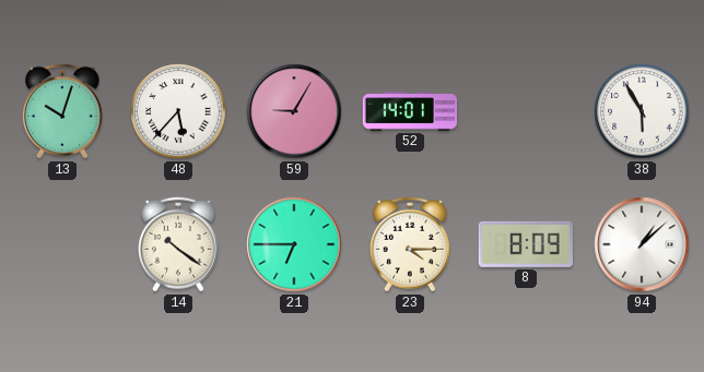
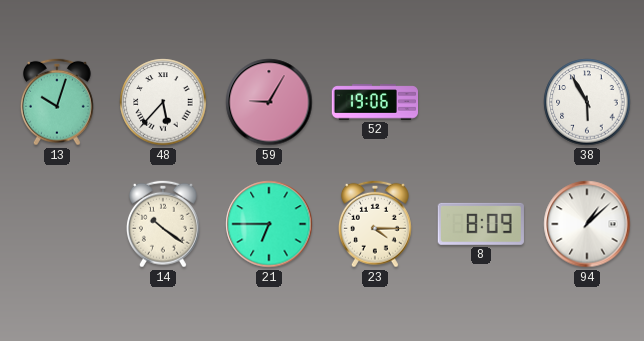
52: 14:01 -> 19:06
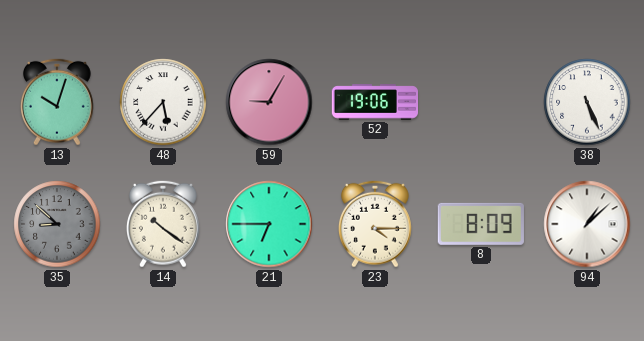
38: 5:55 -> 5:26
35: none -> 8:52
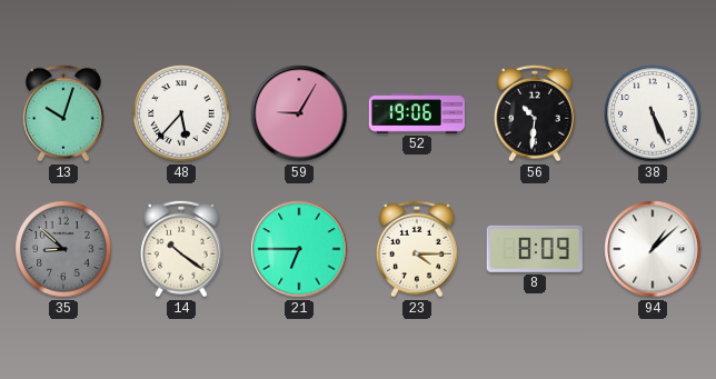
56: none -> 10:31
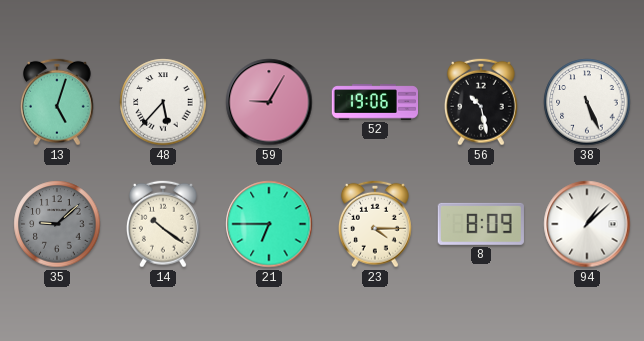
13: 10:03 -> 5:03
56: 10:31 -> 10:28
35: 8:52 -> 9:08
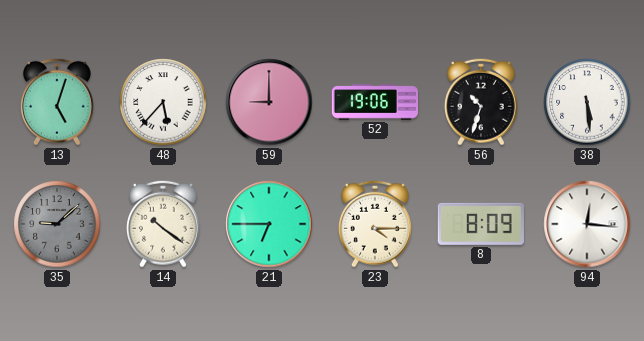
59: 9:05 -> 9:00
56: 10:28 -> 10:33
38: 5:26 -> 5:29
94: 1:08 -> 12:16
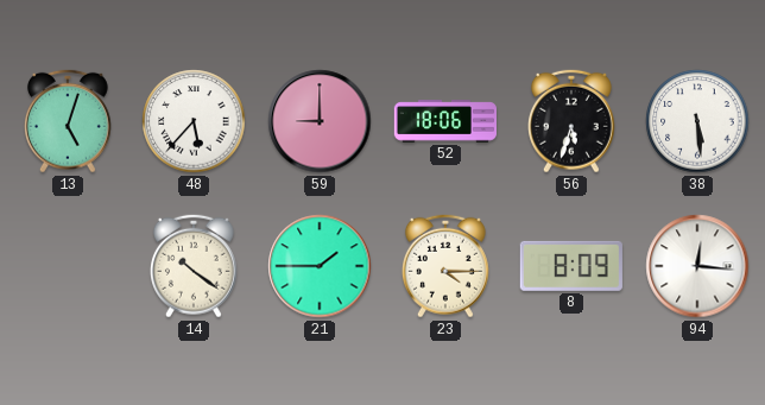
52: 19:06 -> 18:06
56: 10:33 -> 5:33
35: 9:08 -> none
21: 6:45 -> 1:45
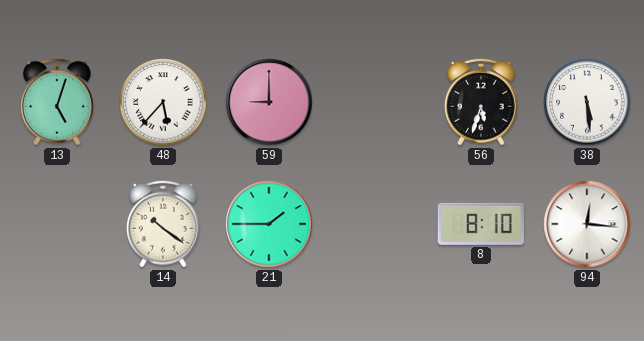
52: 18:06 -> none
23: 4:15 -> none
8: 8:09 -> 8:10
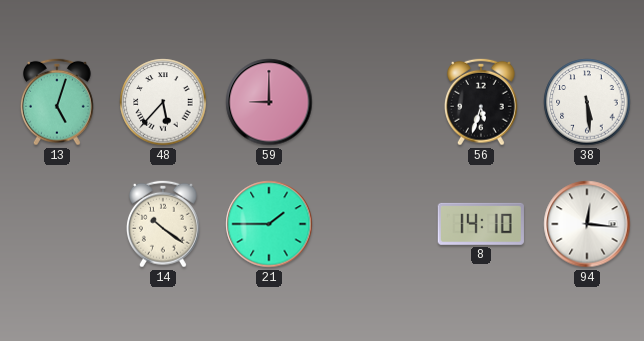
8: 8:10 -> 14:10
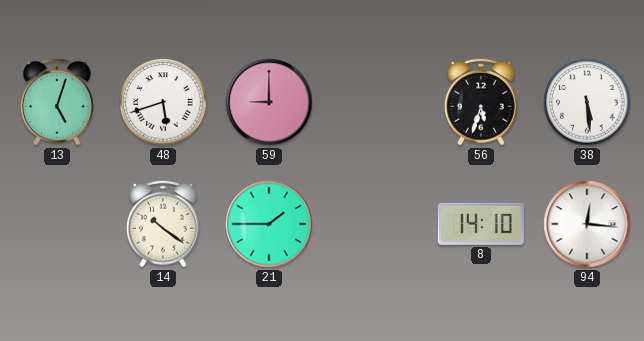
48: 5:37 -> 5:42
